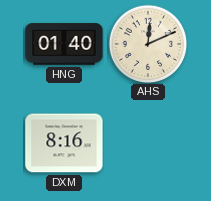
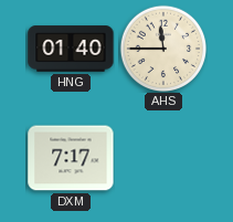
AHS: 12:11 -> 11:45
DXM: 8:16 -> 7:17
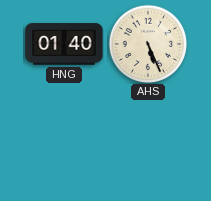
AHS: 11:45 -> 5:26
DXM: 7:17 -> none
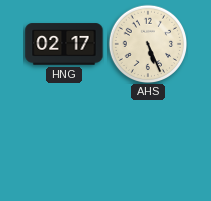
HNG: 01:40 -> 02:17
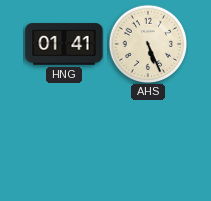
HNG: 02:17 -> 01:41
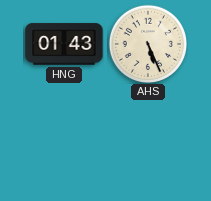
HNG: 01:41 -> 01:43
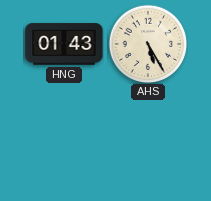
AHS: 5:26 -> 5:25
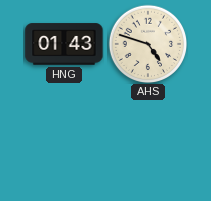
AHS: 5:25 -> 4:48
